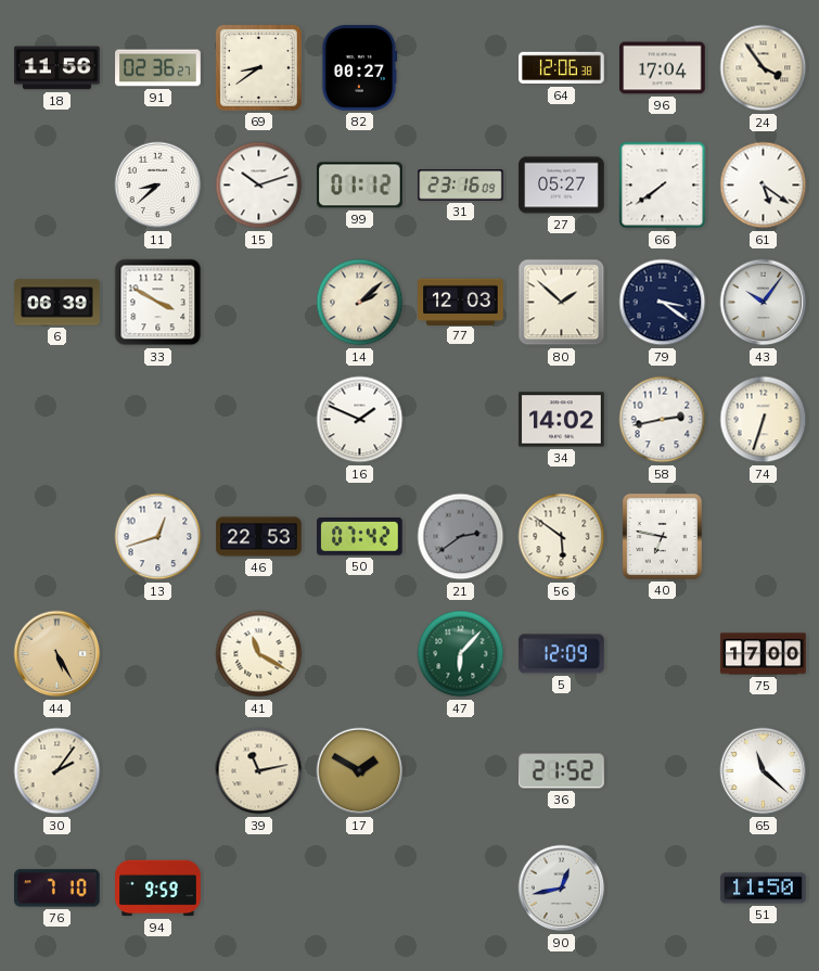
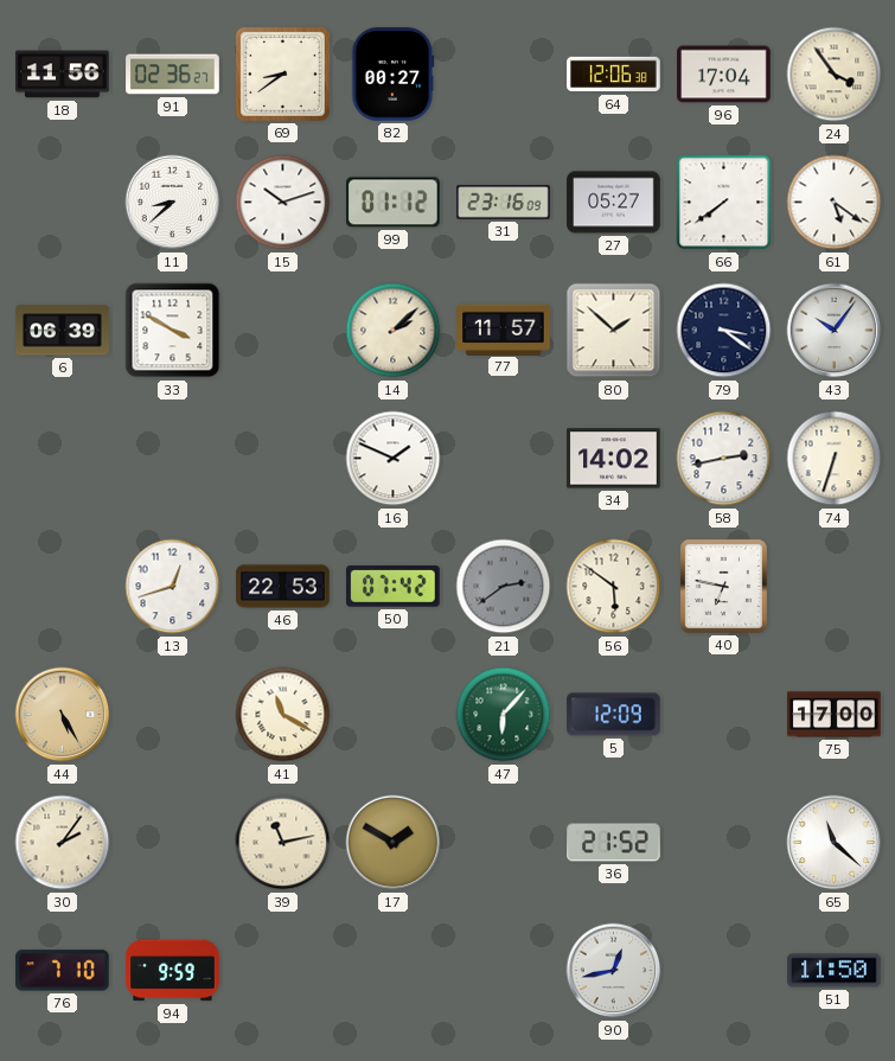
77: 12:03 -> 11:57
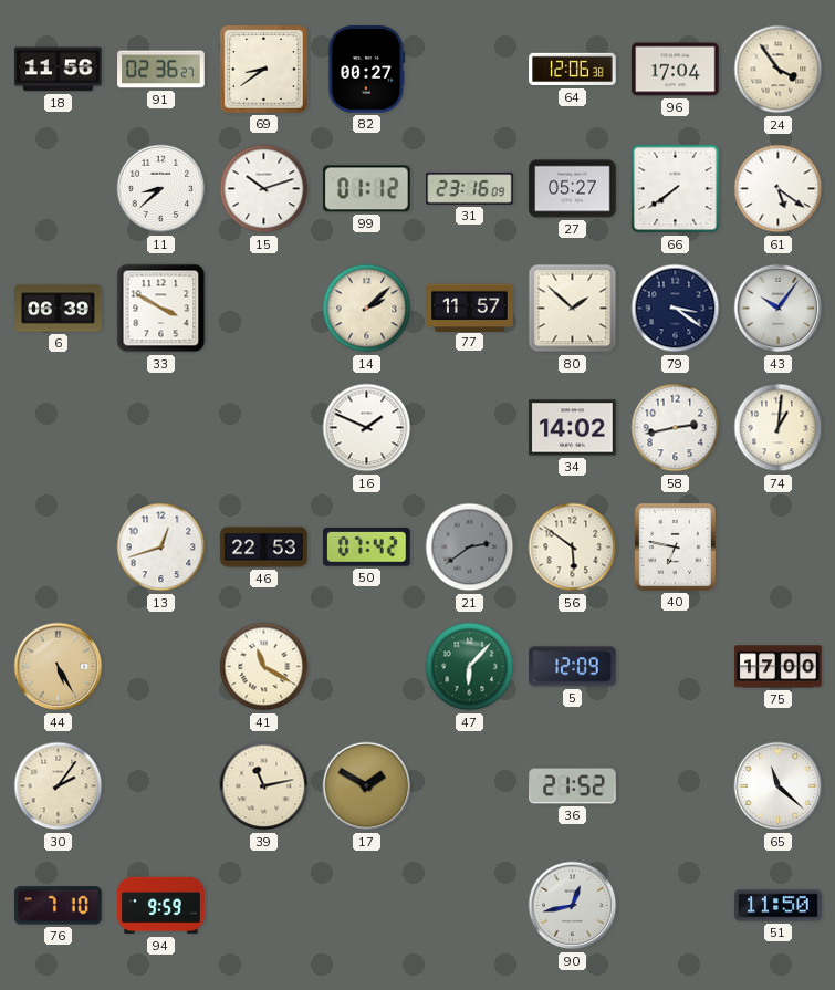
74: 6:33 -> 1:01
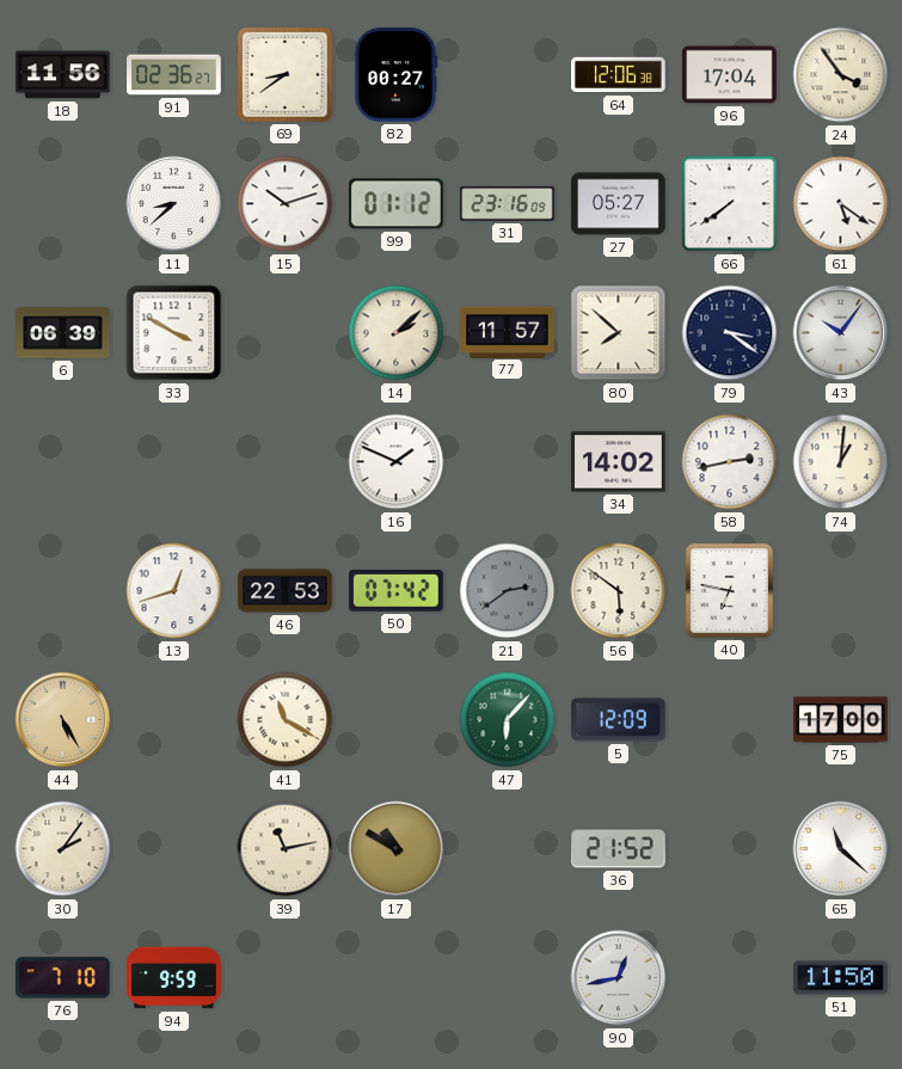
80: 1:52 -> 7:52
17: 1:50 -> 10:50
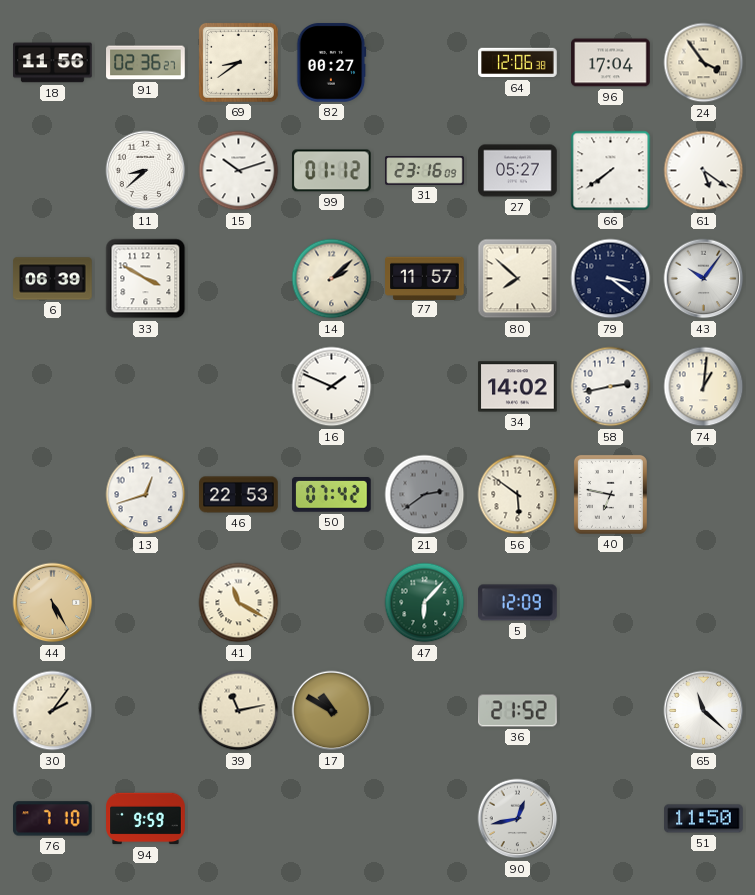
75: 17:00 -> none
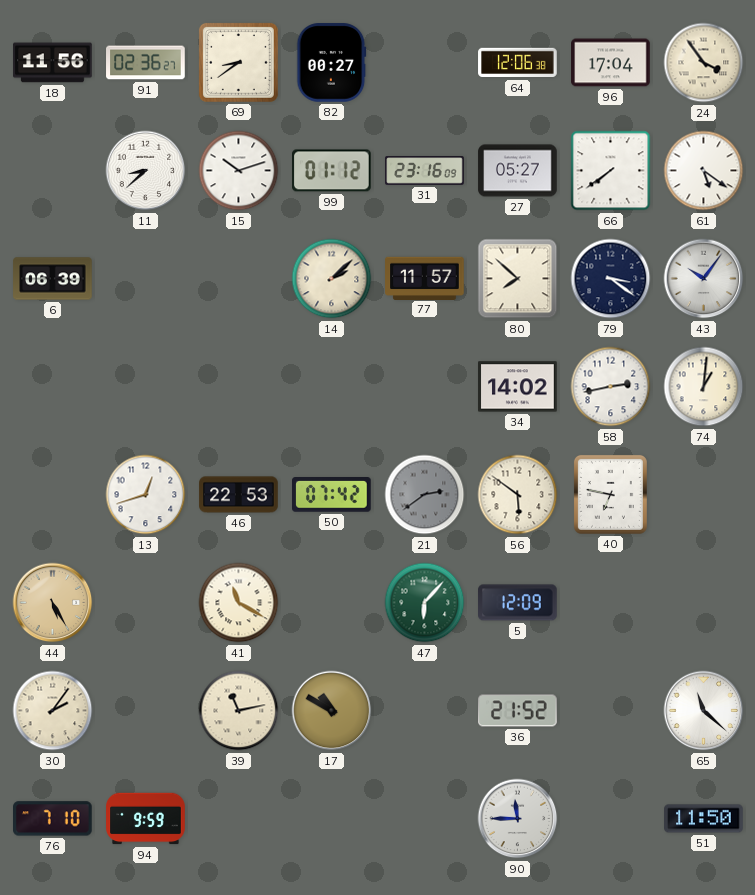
33: 3:50 -> none
16: 1:49 -> none
90: 12:43 -> 11:45
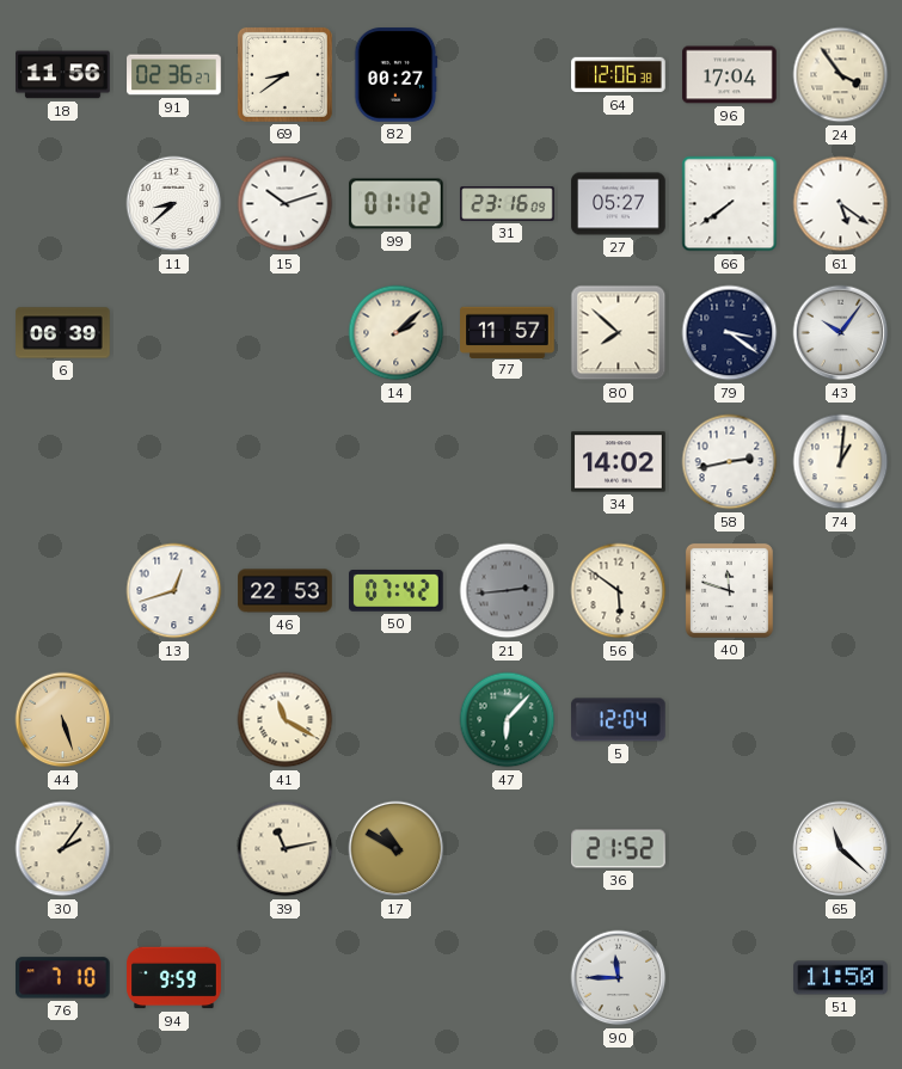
21: 2:39 -> 2:44
40: 6:47 -> 11:48
44: 5:25 -> 5:27
5: 12:09 -> 12:04
